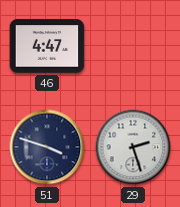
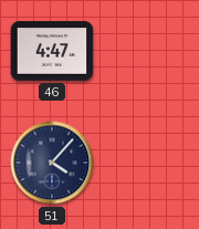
51: 3:48 -> 4:07
29: 2:27 -> none
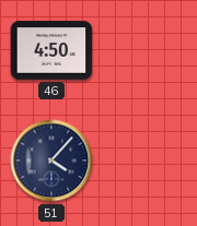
46: 4:47 -> 4:50
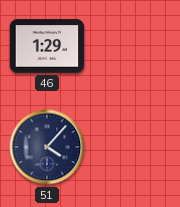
46: 4:50 -> 1:29
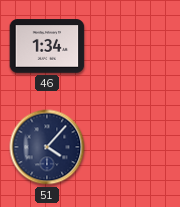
46: 1:29 -> 1:34
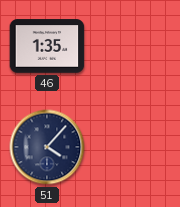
46: 1:34 -> 1:35
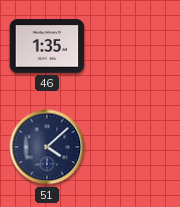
51: 4:07 -> 4:08
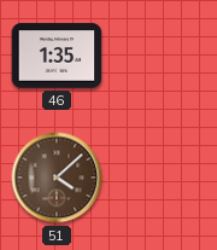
51 dial: navy -> brown
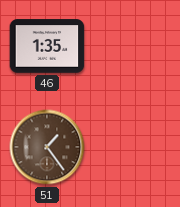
51: 4:08 -> 1:24
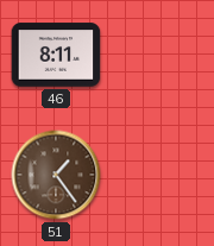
46: 1:35 -> 8:11
